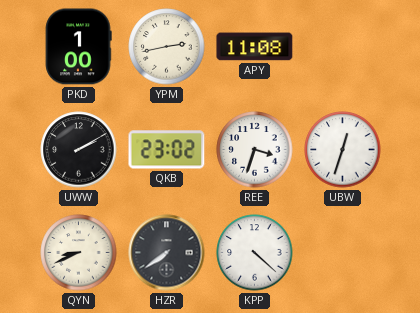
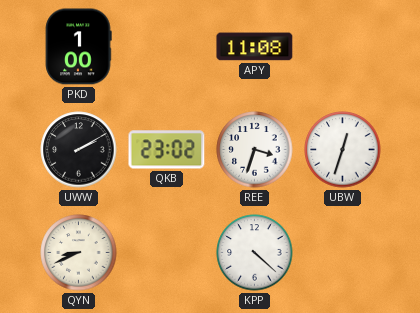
YPM: 2:43 -> none
HZR: 7:39 -> none
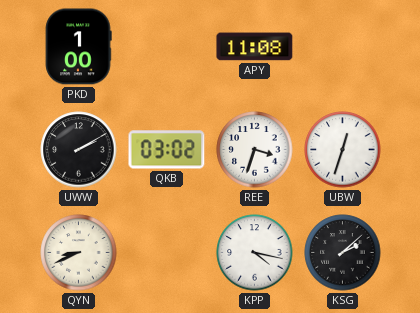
QKB: 23:02 -> 03:02
KPP: 4:22 -> 4:17
KSG: none -> 2:08
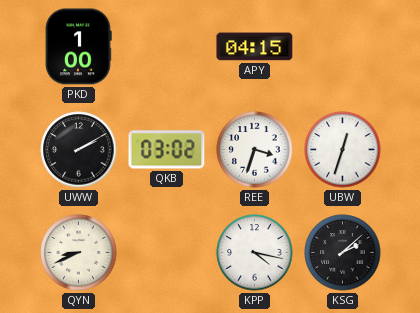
APY: 11:08 -> 04:15
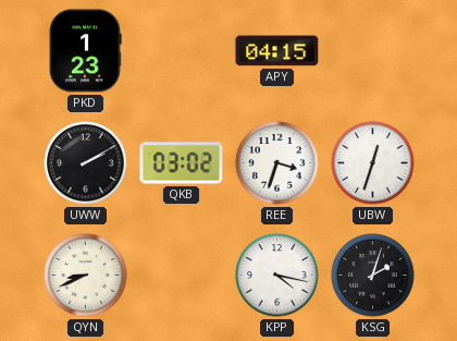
PKD: 1:00 -> 1:23
KSG: 2:08 -> 2:03
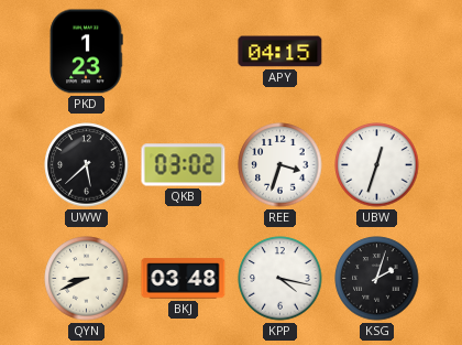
UWW: 2:10 -> 5:38
BKJ: none -> 03:48
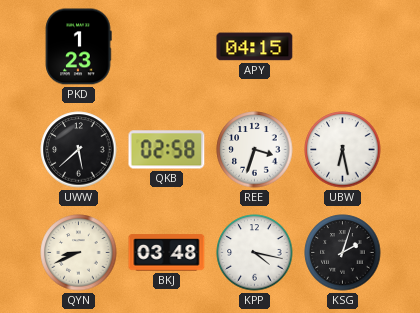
QKB: 03:02 -> 02:58
UBW: 12:33 -> 6:28
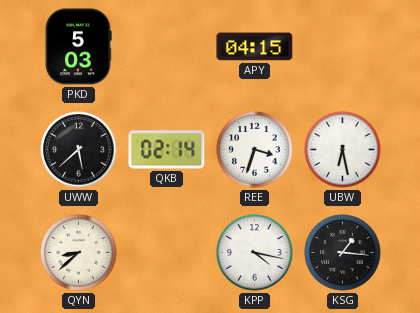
PKD: 1:23 -> 5:03
QKB: 02:58 -> 02:14
QYN: 8:41 -> 8:38
BKJ: 03:48 -> none
KSG: 2:03 -> 1:16
